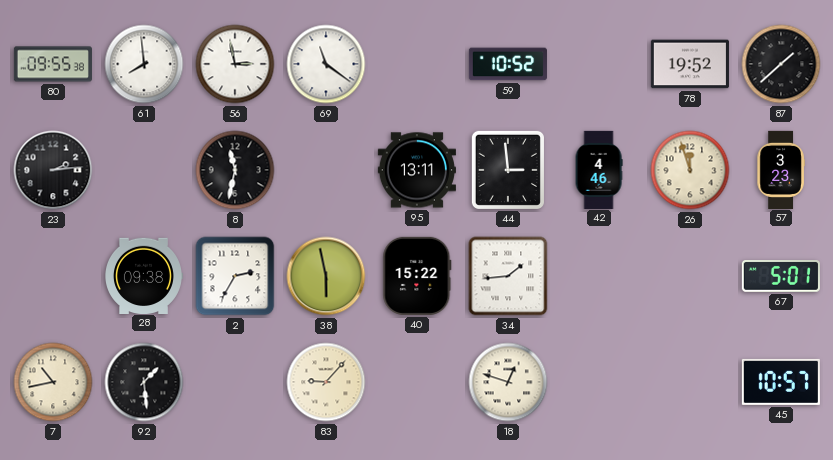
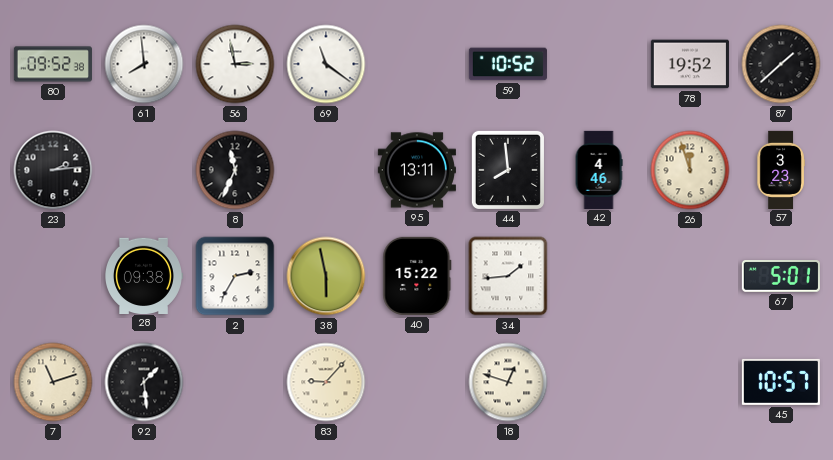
80: 09:55 -> 09:52
8: 11:32 -> 11:34
44: 2:59 -> 7:59
7: 10:43 -> 11:12
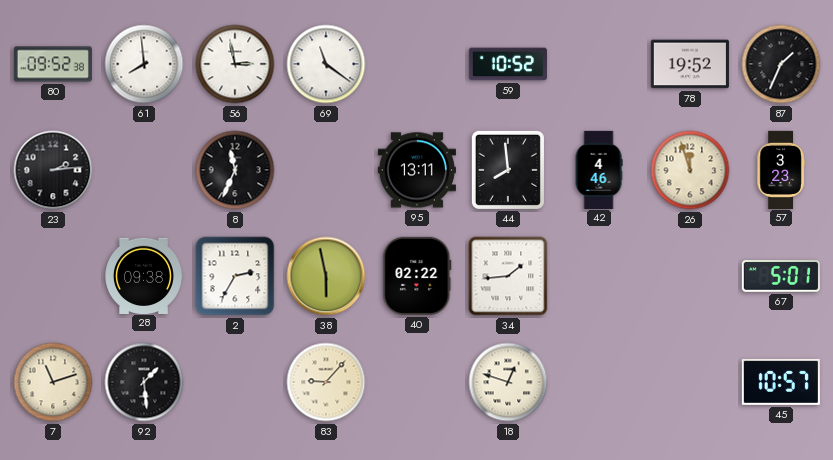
87: 1:38 -> 1:34
40: 15:22 -> 02:22
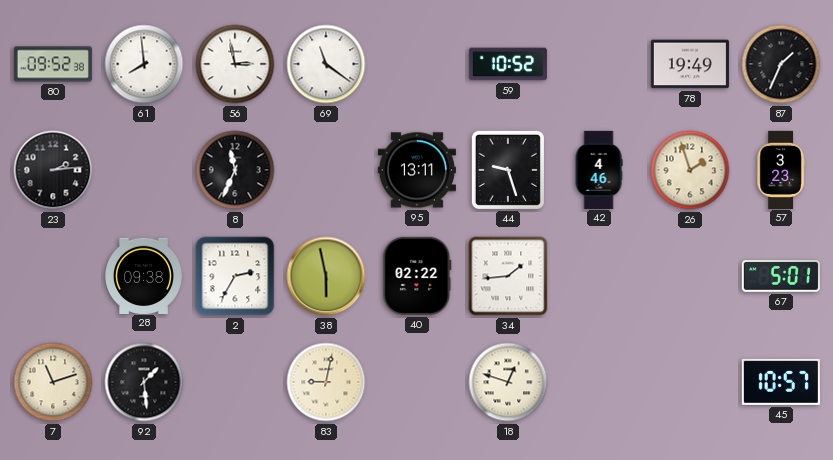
78: 19:52 -> 19:49
44: 7:59 -> 9:27
26: 11:57 -> 1:57
83: 9:07 -> 9:02
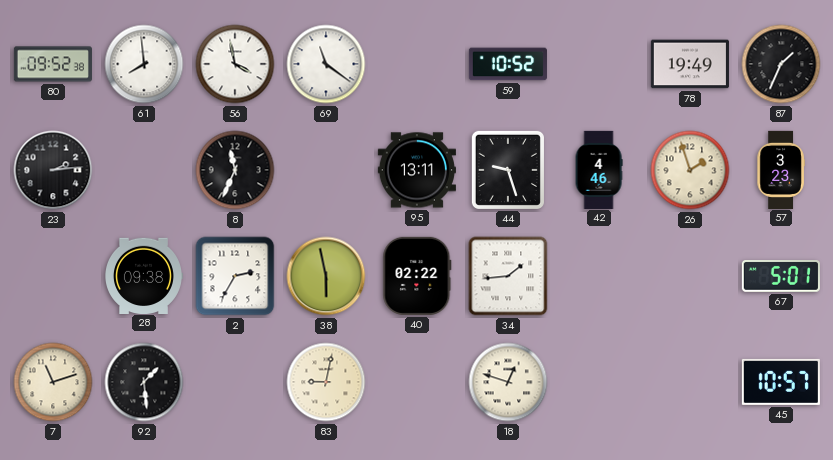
56: 2:58 -> 3:58
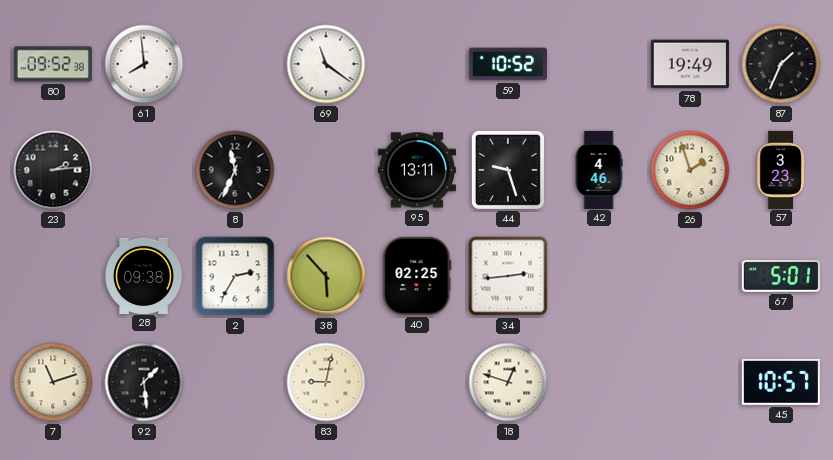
56: 3:58 -> none
38: 5:58 -> 5:53
40: 02:22 -> 02:25
34: 1:44 -> 2:44
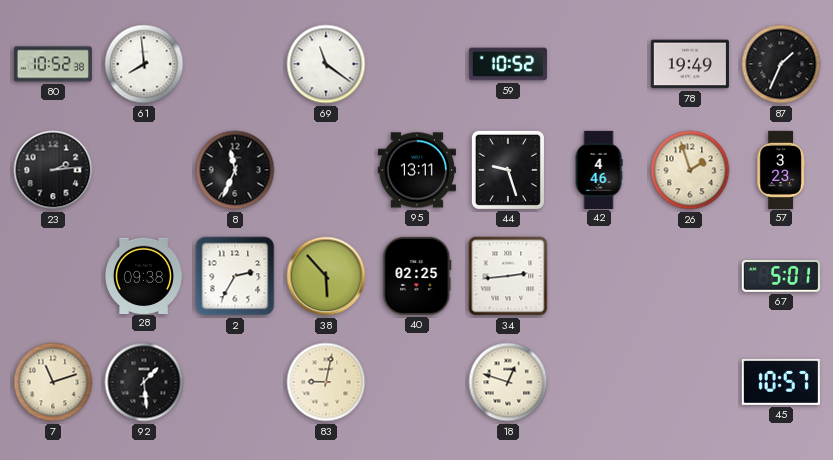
80: 09:52 -> 10:52
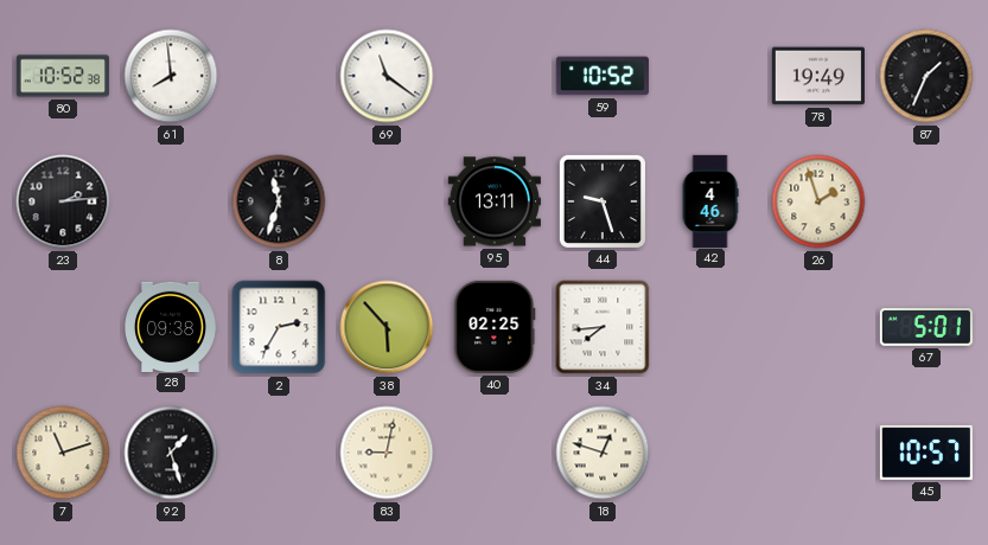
8: 11:34 -> 11:33
57: 3:23 -> none
34: 2:44 -> 7:44
92: 1:29 -> 1:27
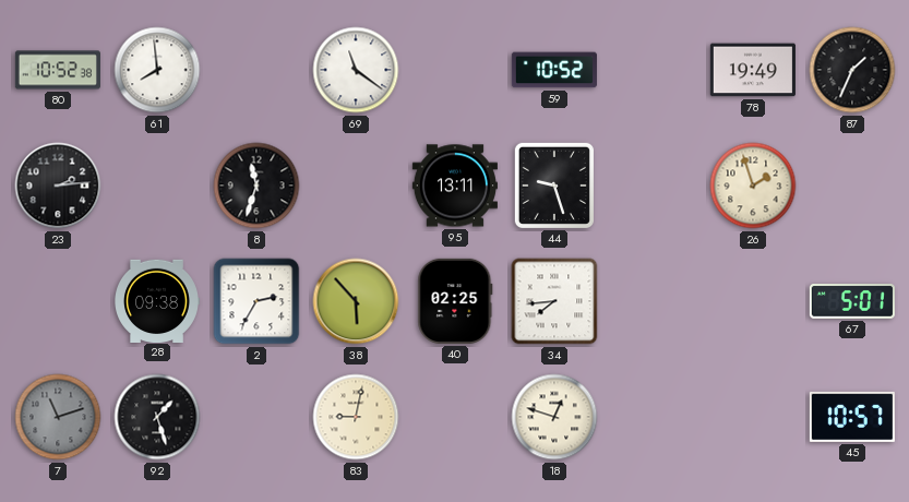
42: 4:46 -> none
7 dial: cream -> grey
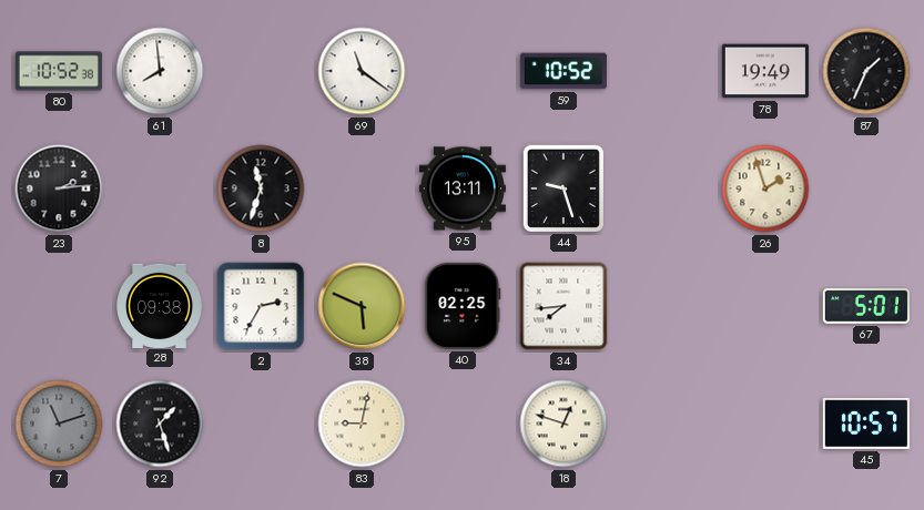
38: 5:53 -> 5:49
